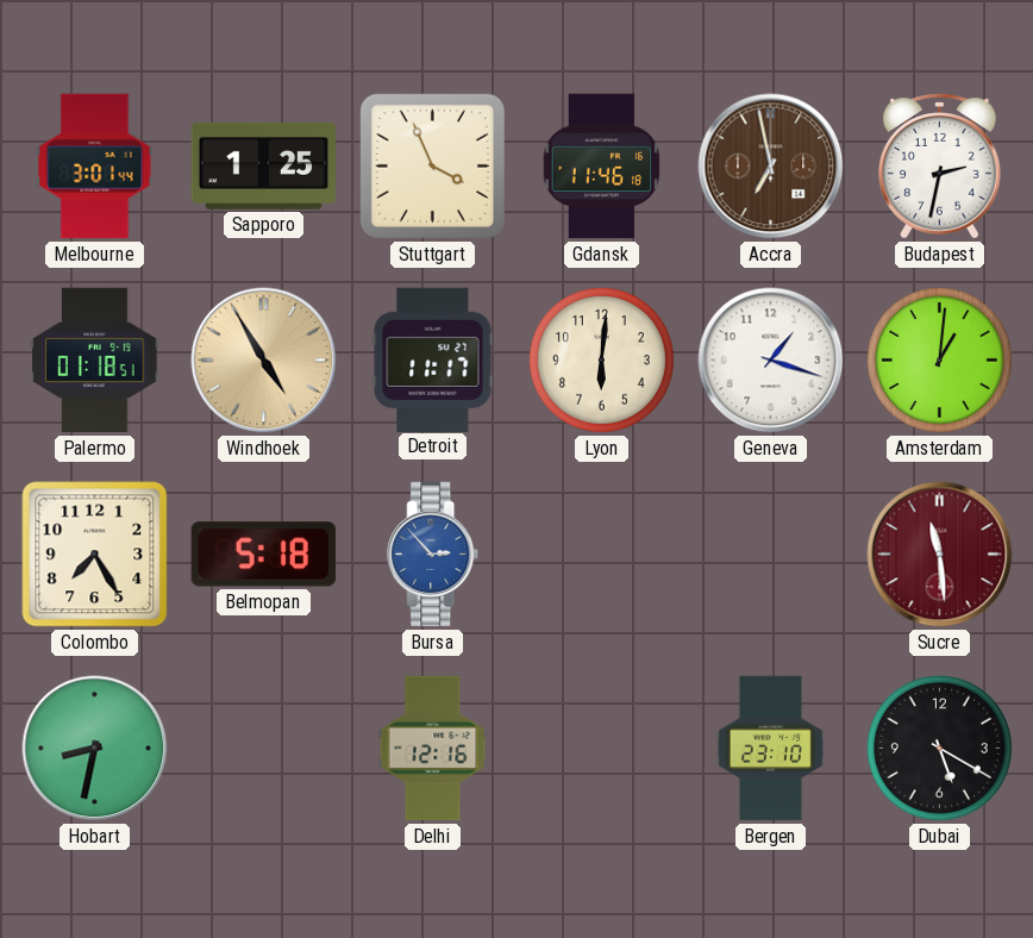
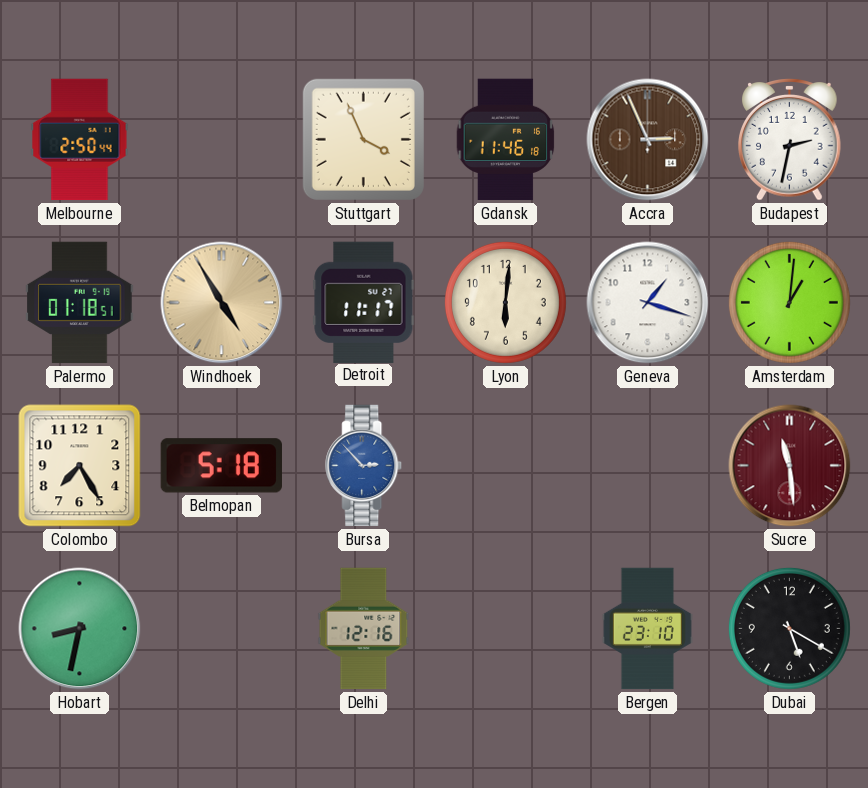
Melbourne: 3:01 -> 2:50
Sapporo: 1:25 -> none
Accra: 6:58 -> 2:56
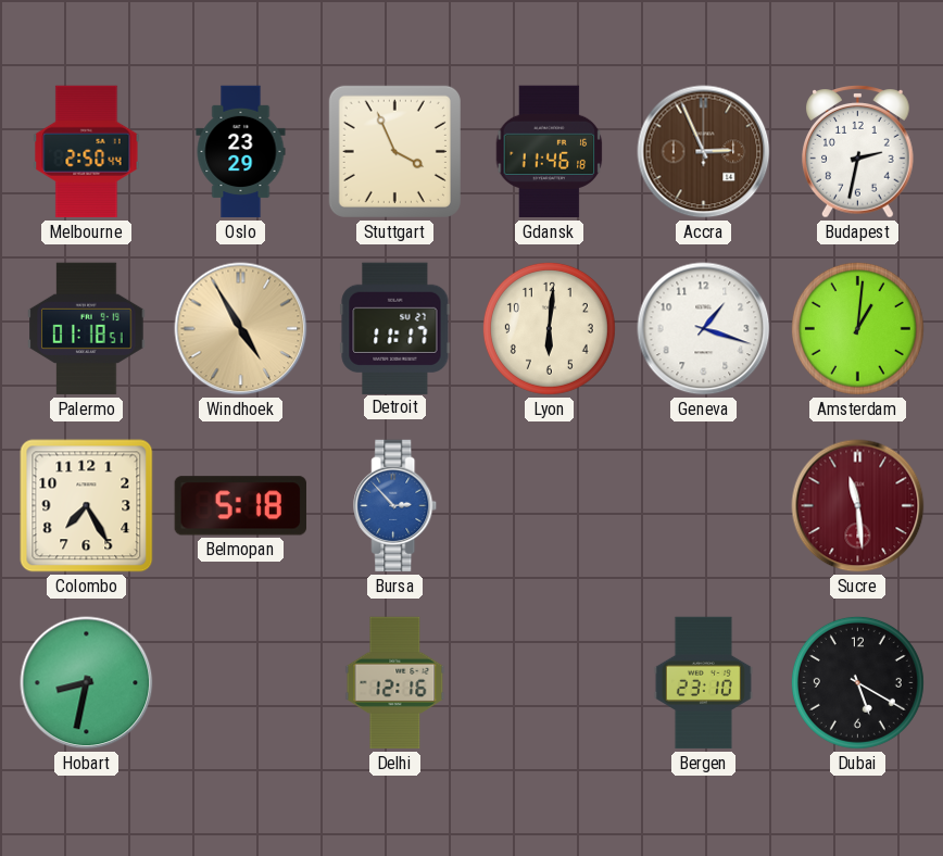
Oslo: none -> 23:29
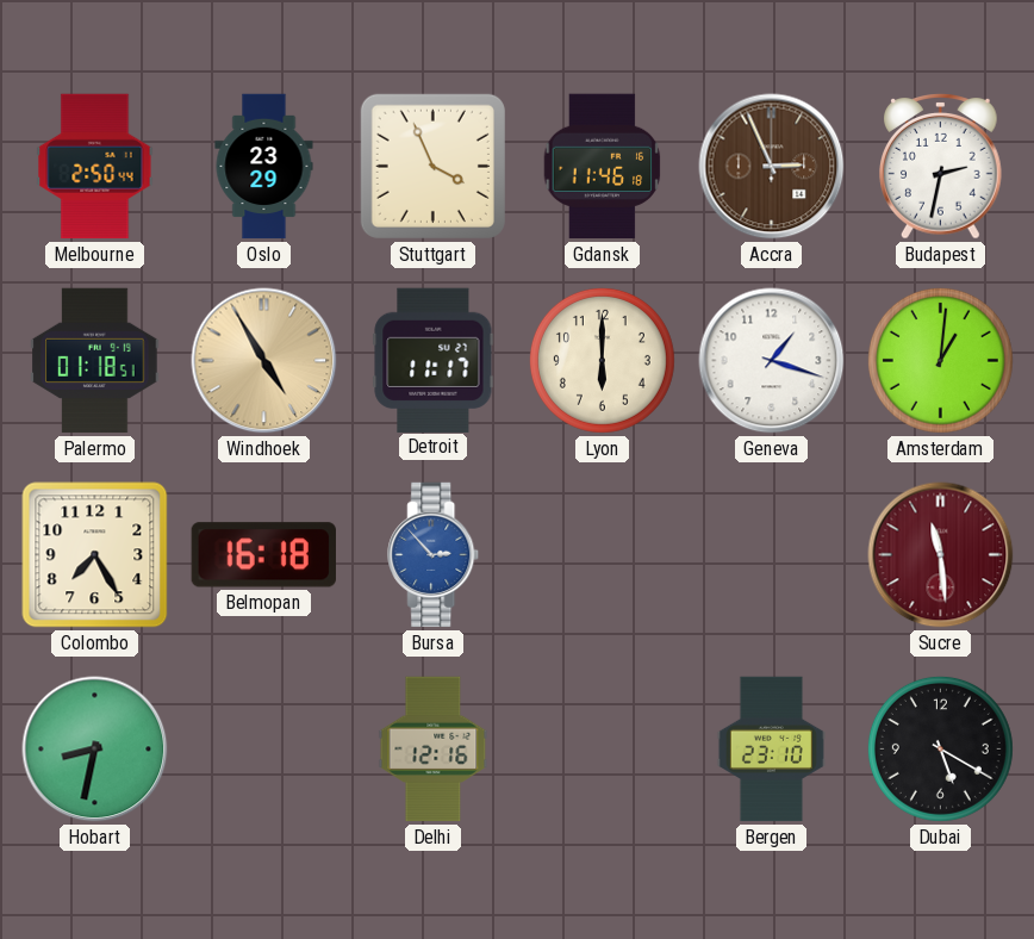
Lyon: 6:01 -> 6:00
Belmopan: 5:18 -> 16:18
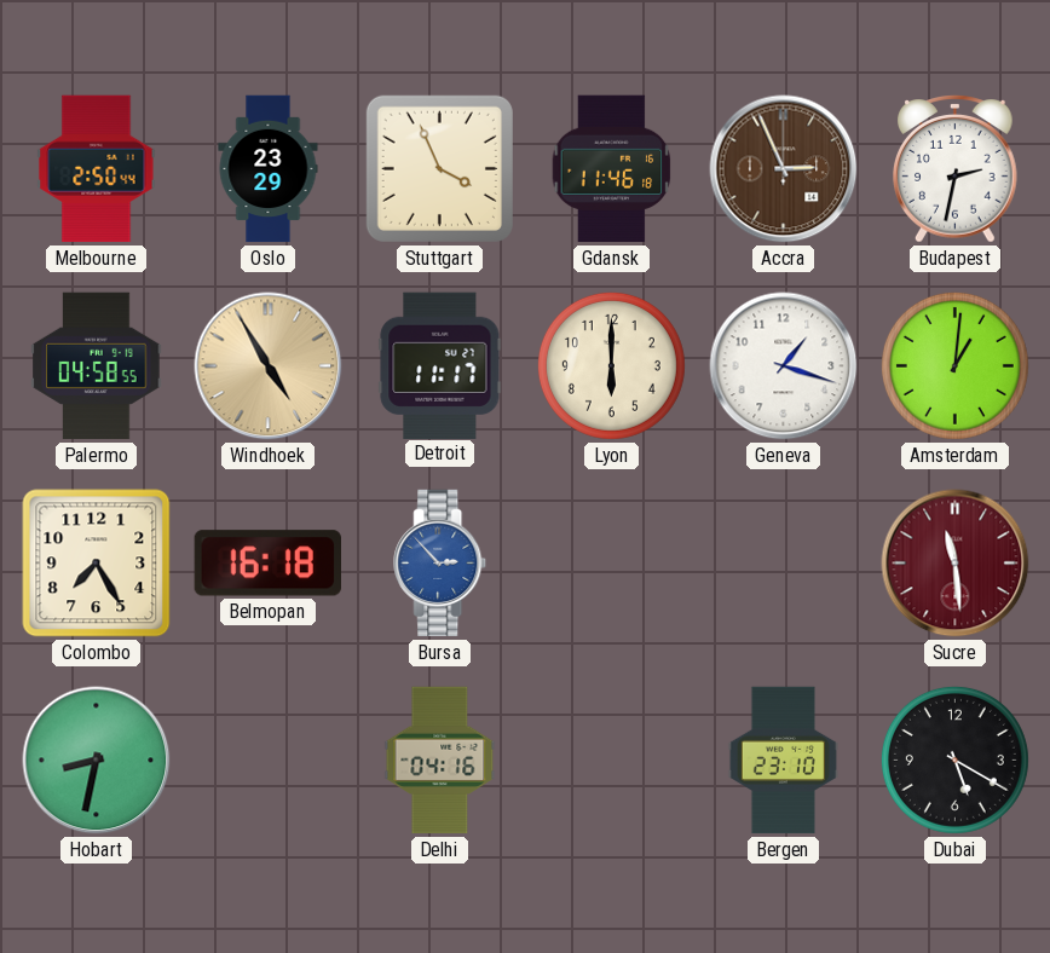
Palermo: 01:18 -> 04:58
Delhi: 12:16 -> 04:16
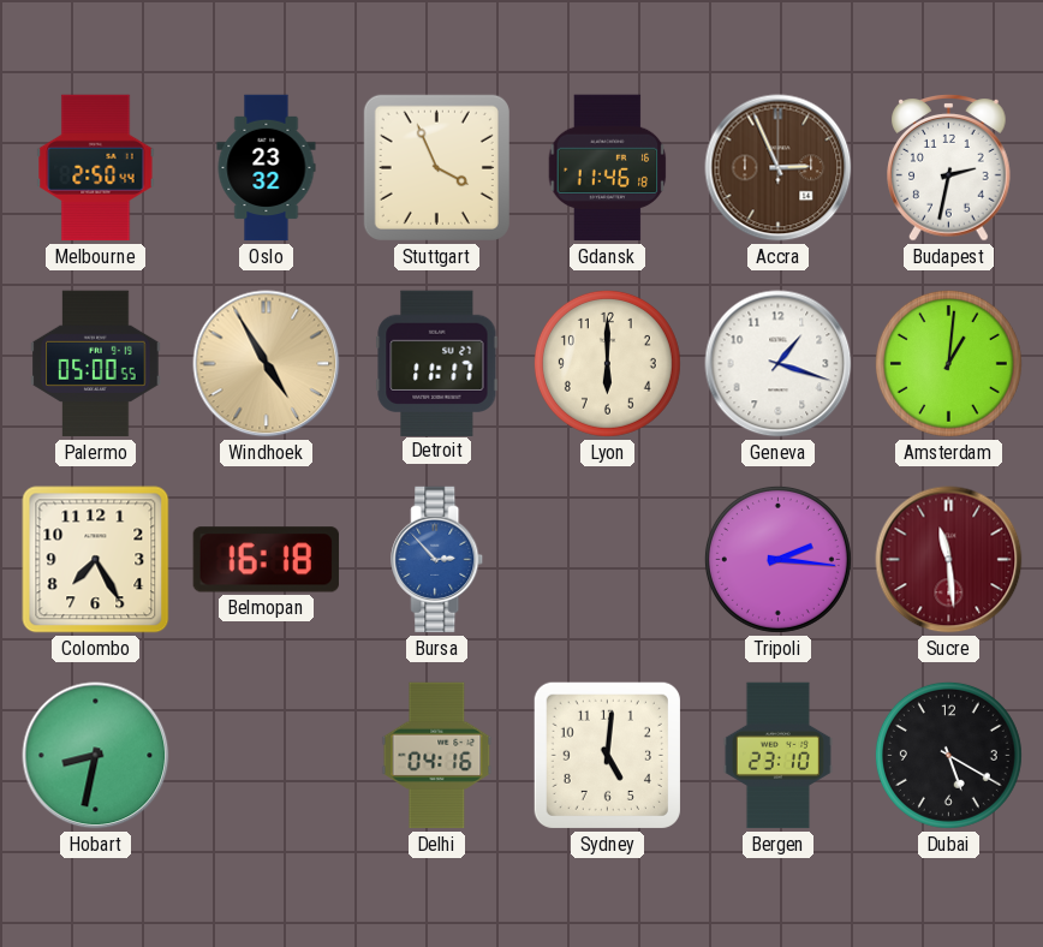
Oslo: 23:29 -> 23:32
Palermo: 04:58 -> 05:00
Tripoli: none -> 2:16
Sydney: none -> 5:01
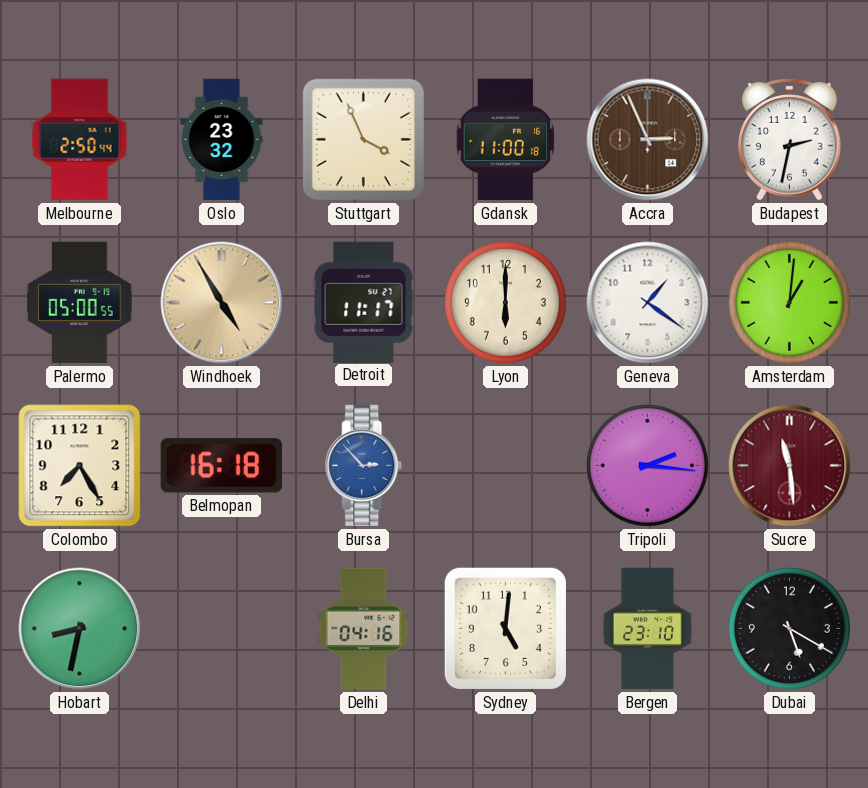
Gdansk: 11:46 -> 11:00
Geneva: 1:18 -> 1:21
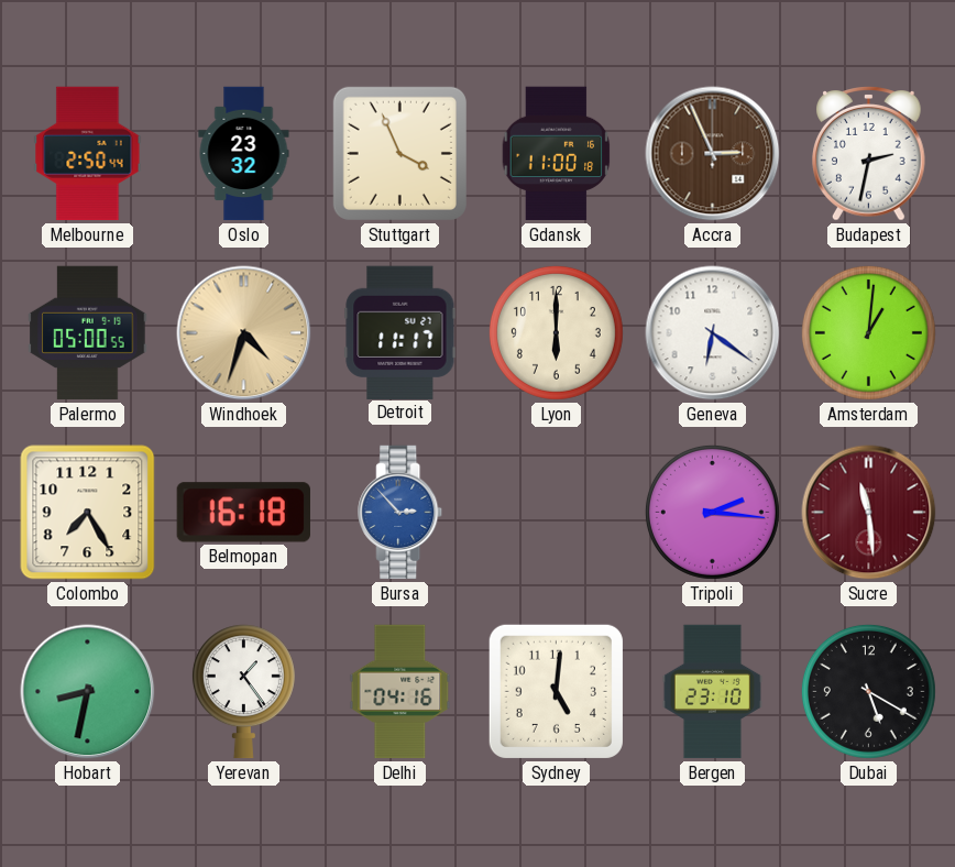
Windhoek: 4:55 -> 4:33
Geneva: 1:21 -> 6:21
Yerevan: none -> 1:24
